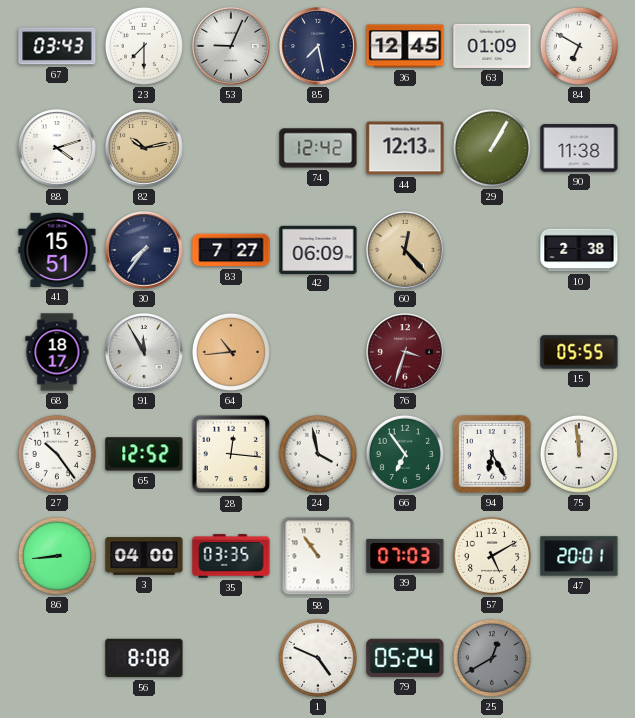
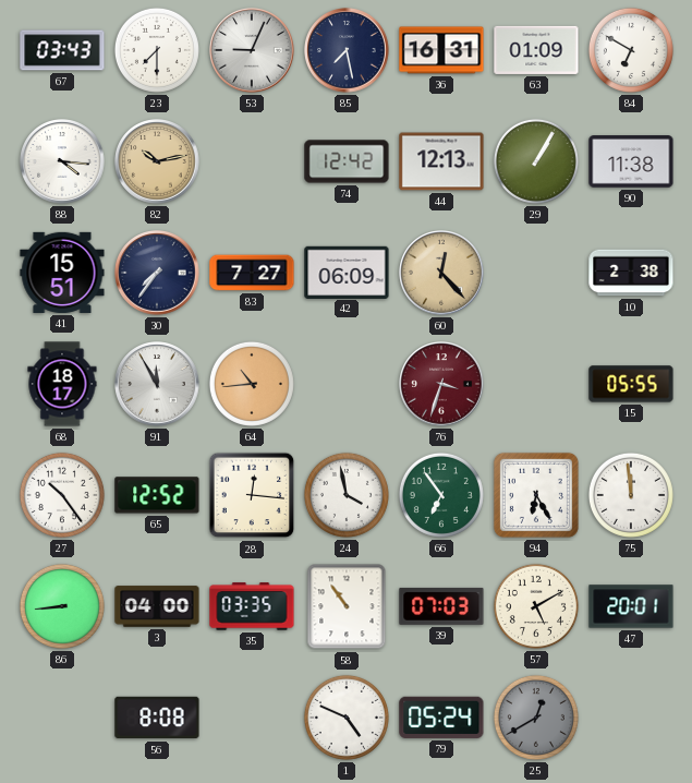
36: 12:45 -> 16:31
88: 4:12 -> 4:16
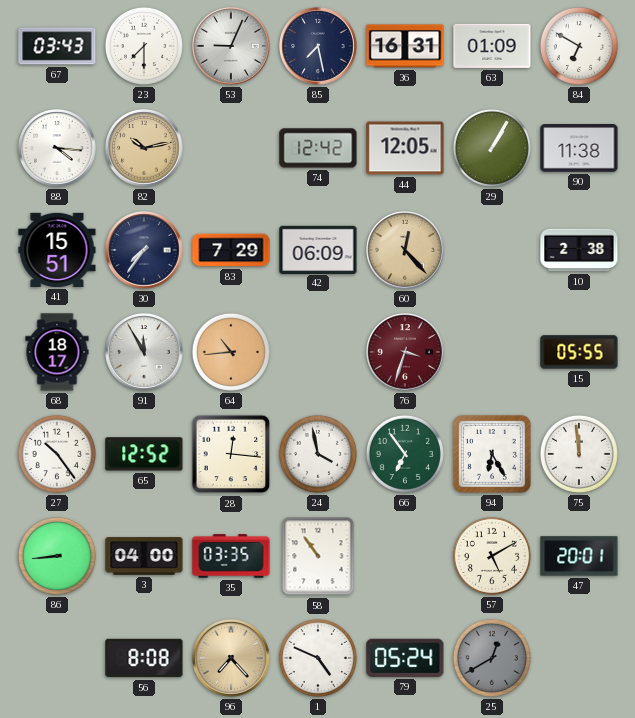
44: 12:13 -> 12:05
83: 7:27 -> 7:29
39: 07:03 -> none
96: none -> 7:23
